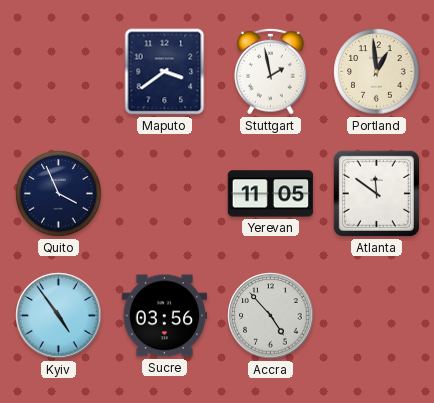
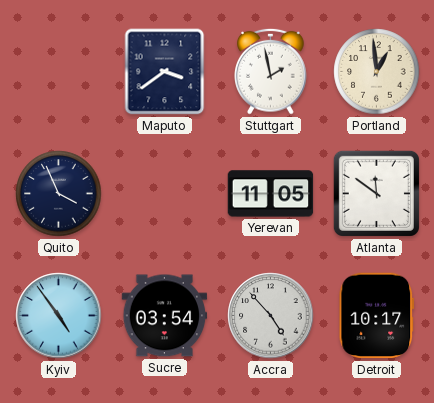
Sucre: 03:56 -> 03:54
Detroit: none -> 10:17
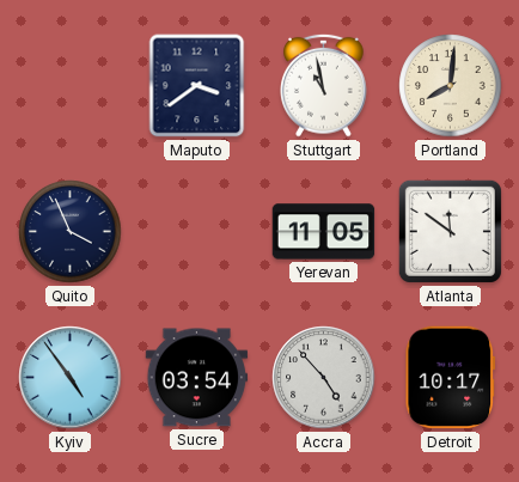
Stuttgart: 1:58 -> 10:58
Portland: 12:59 -> 8:01
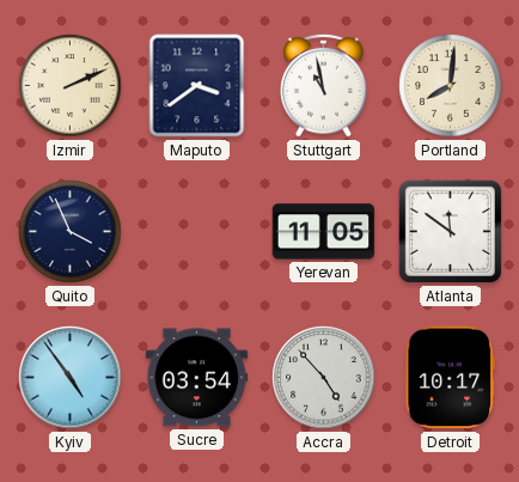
Izmir: none -> 2:11
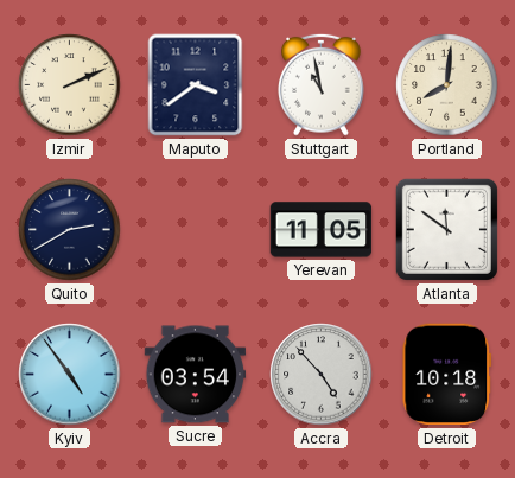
Quito: 3:56 -> 2:40
Detroit: 10:17 -> 10:18
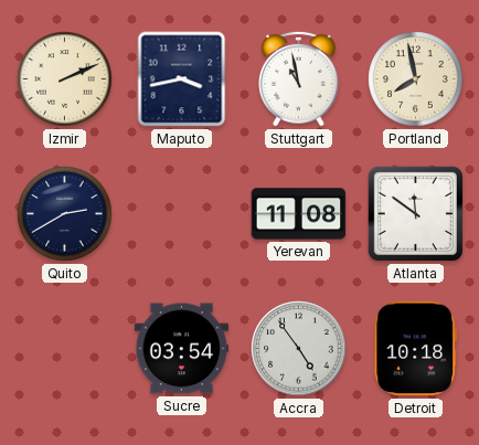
Maputo: 3:39 -> 3:43
Portland: 8:01 -> 7:58
Yerevan: 11:05 -> 11:08
Kyiv: 4:54 -> none
Accra: 4:53 -> 4:54
